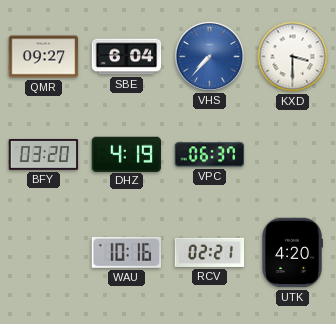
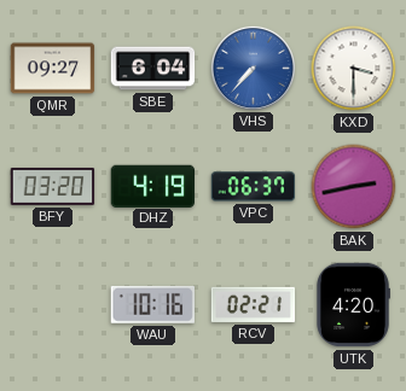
BAK: none -> 2:43
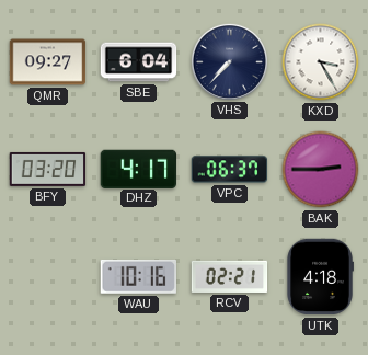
VHS dial: blue -> navy
KXD: 3:30 -> 3:25
DHZ: 4:19 -> 4:17
BAK: 2:43 -> 2:45
UTK: 4:20 -> 4:18
